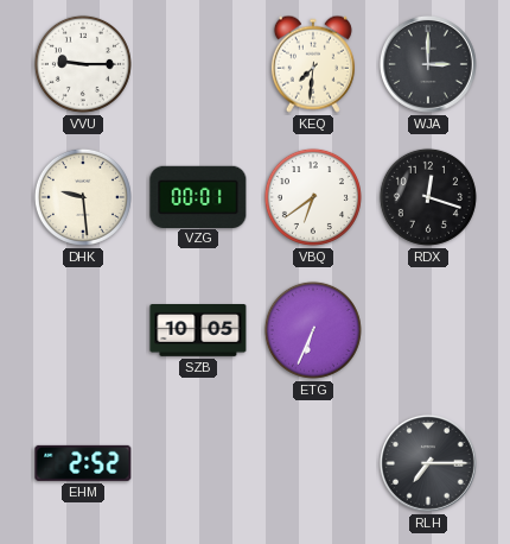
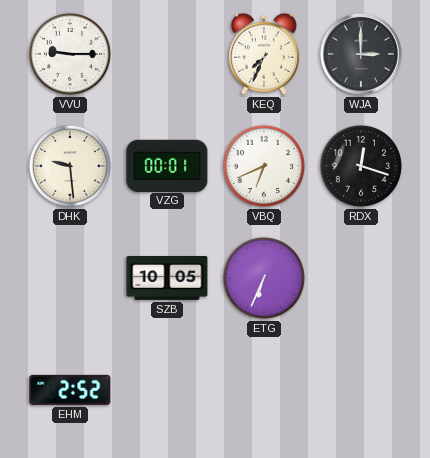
KEQ: 7:31 -> 7:34
VBQ: 6:39 -> 6:41
RLH: 7:15 -> none
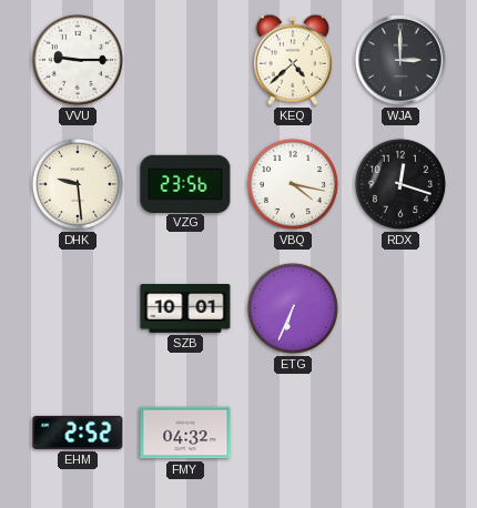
KEQ: 7:34 -> 4:38
VZG: 00:01 -> 23:56
VBQ: 6:41 -> 4:17
SZB: 10:05 -> 10:01
FMY: none -> 04:32
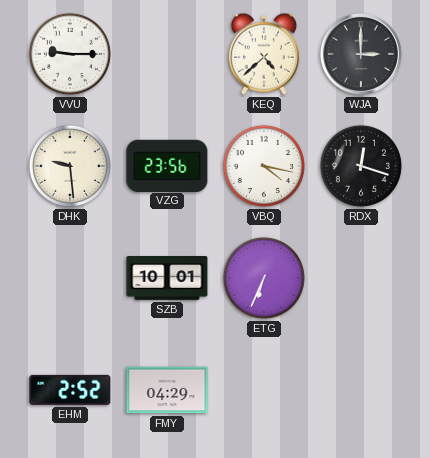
FMY: 04:32 -> 04:29
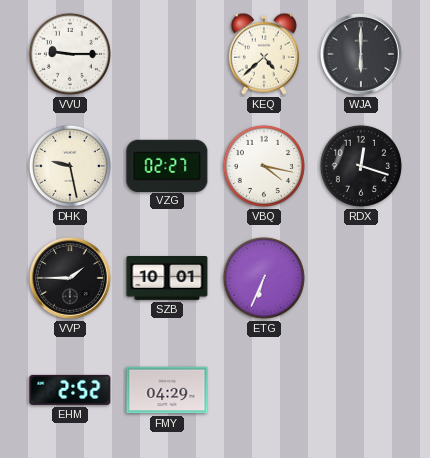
WJA: 3:00 -> 6:00
DHK: 9:29 -> 9:28
VZG: 23:56 -> 02:27
VVP: none -> 1:45
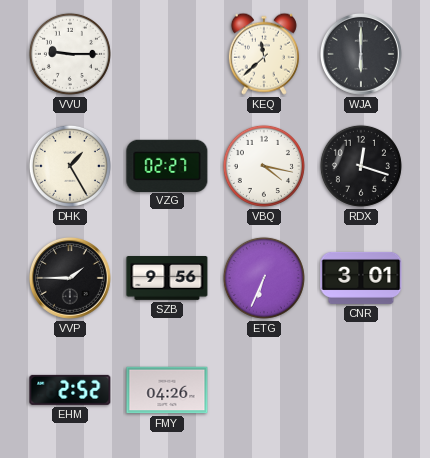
KEQ: 4:38 -> 11:38
DHK: 9:28 -> 1:25
SZB: 10:01 -> 9:56
CNR: none -> 3:01
FMY: 04:29 -> 04:26
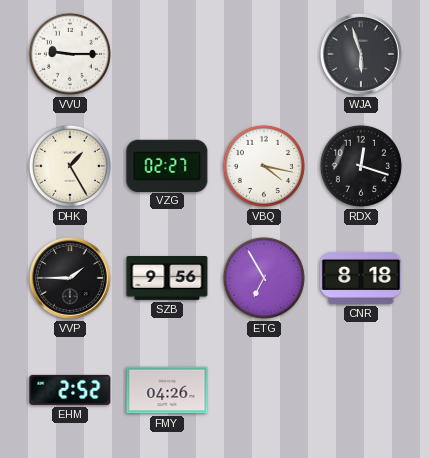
KEQ: 11:38 -> none
WJA: 6:00 -> 5:57
ETG: 6:34 -> 6:55
CNR: 3:01 -> 8:18
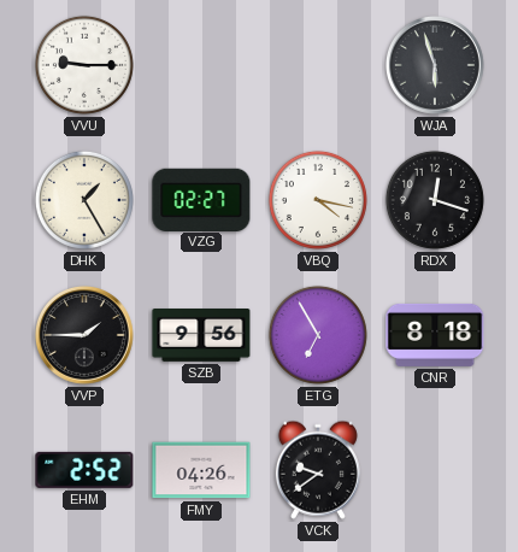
VCK: none -> 9:39
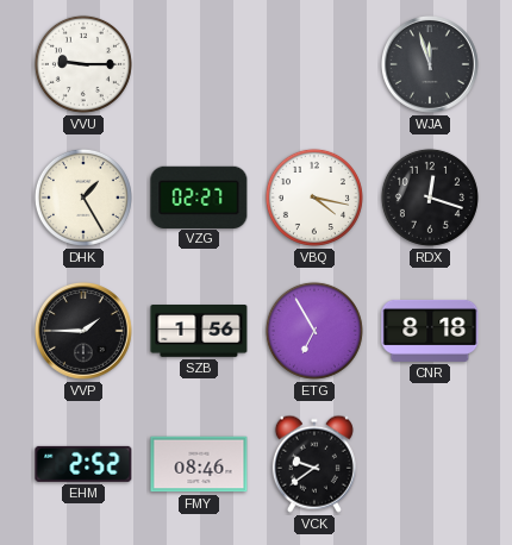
WJA: 5:57 -> 11:57
SZB: 9:56 -> 1:56
FMY: 04:26 -> 08:46
